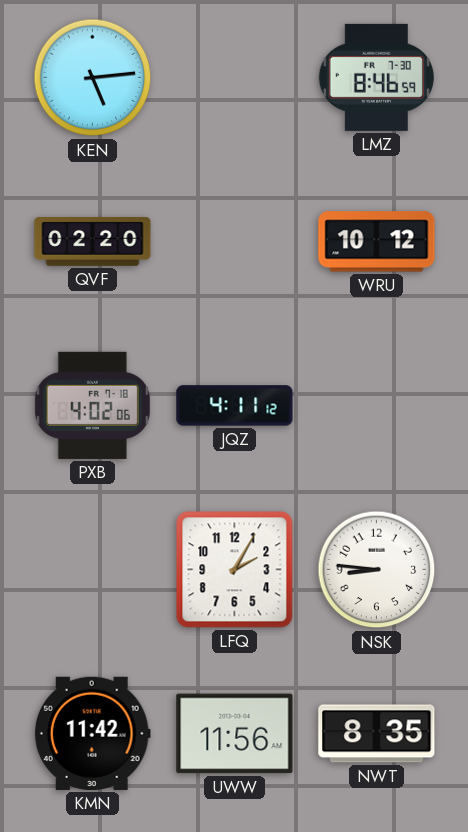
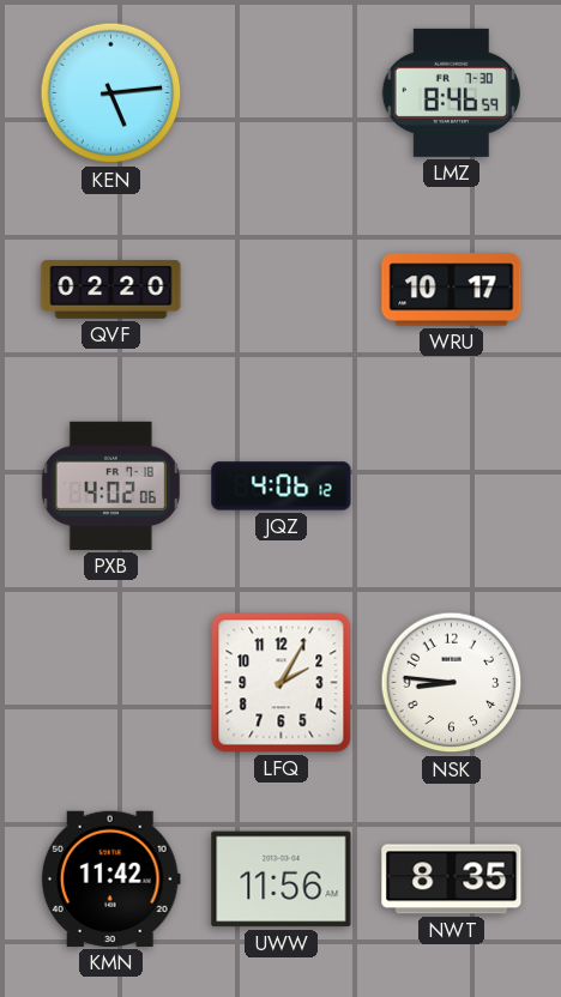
WRU: 10:12 -> 10:17
JQZ: 4:11 -> 4:06
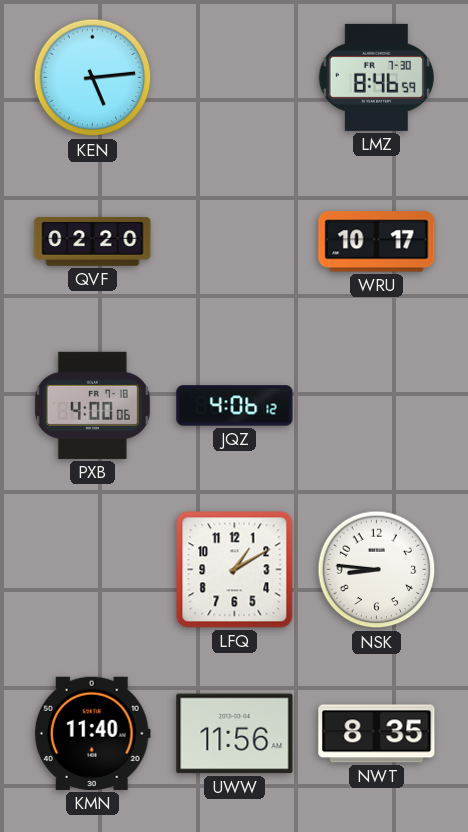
PXB: 4:02 -> 4:00
LFQ: 2:05 -> 1:10
KMN: 11:42 -> 11:40
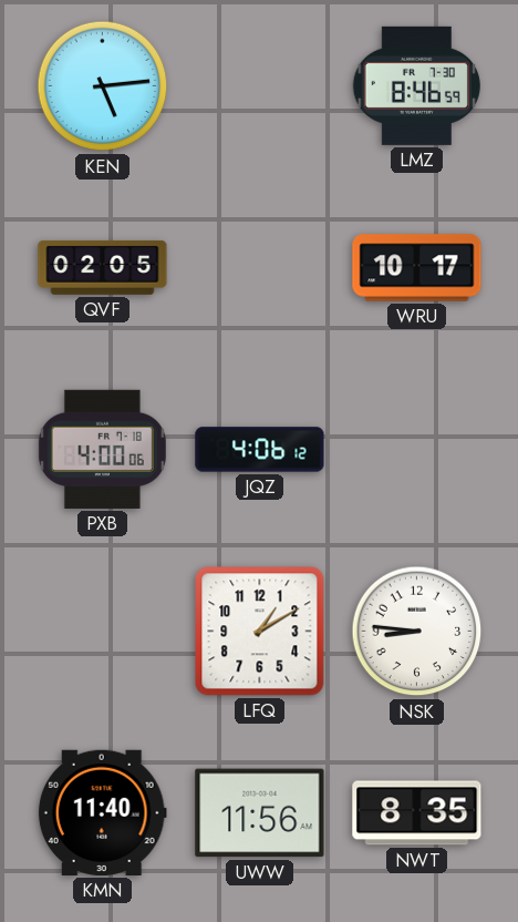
QVF: 02:20 -> 02:05
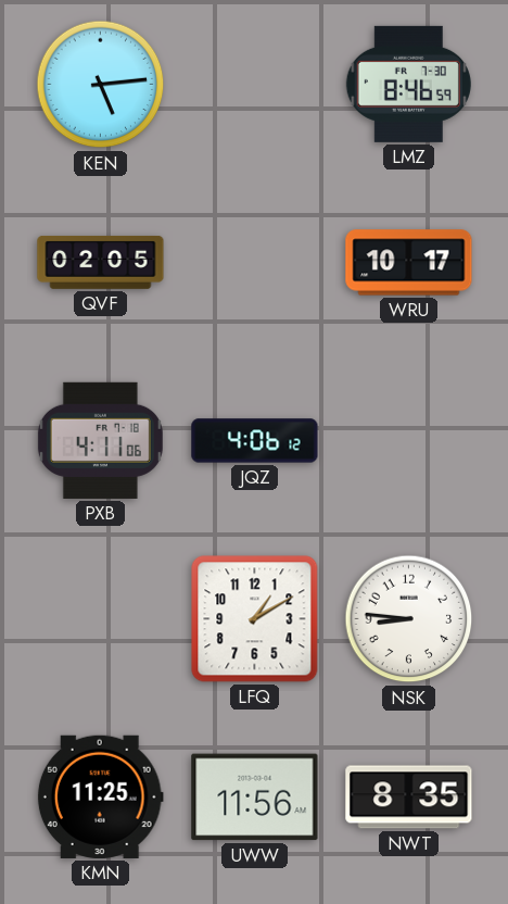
PXB: 4:00 -> 4:11
KMN: 11:40 -> 11:25
